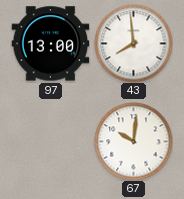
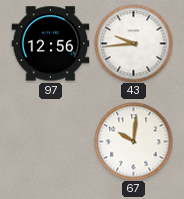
97: 13:00 -> 12:56
43: 7:59 -> 9:44
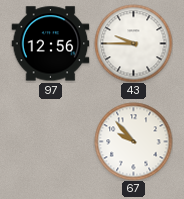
43: 9:44 -> 9:45
67: 10:01 -> 9:53
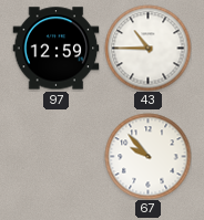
97: 12:56 -> 12:59
43: 9:45 -> 10:45
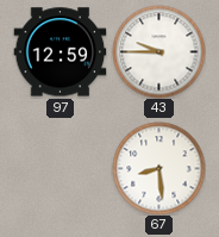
43: 10:45 -> 9:45
67: 9:53 -> 8:29
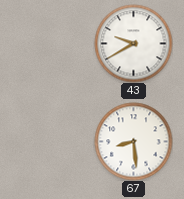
97: 12:59 -> none
43: 9:45 -> 9:40
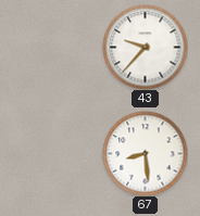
43: 9:40 -> 9:37
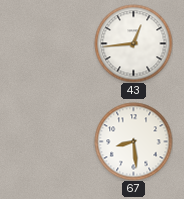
43: 9:37 -> 12:44
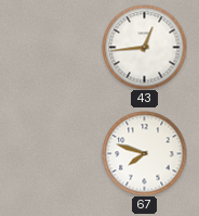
67: 8:29 -> 7:48
